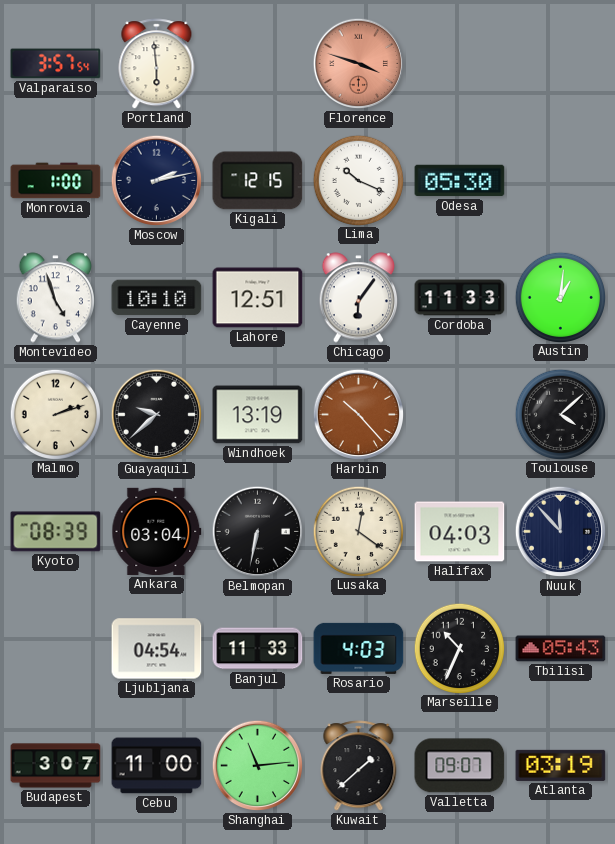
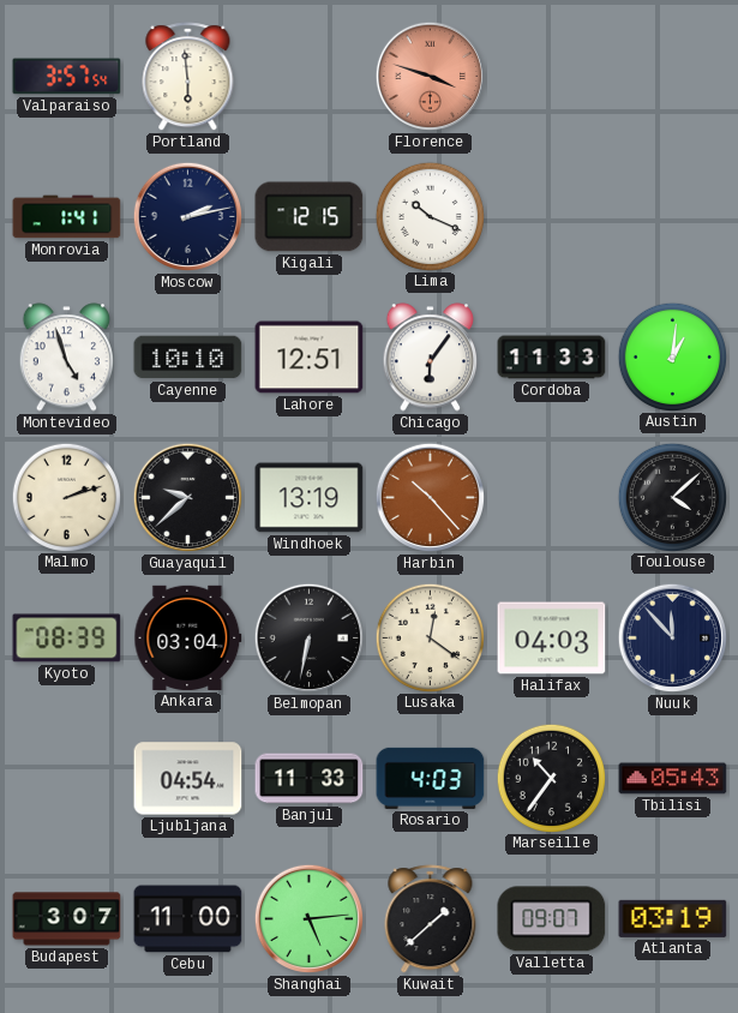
Monrovia: 1:00 -> 1:41
Odesa: 05:30 -> none
Marseille: 10:34 -> 10:36
Shanghai: 11:14 -> 5:14
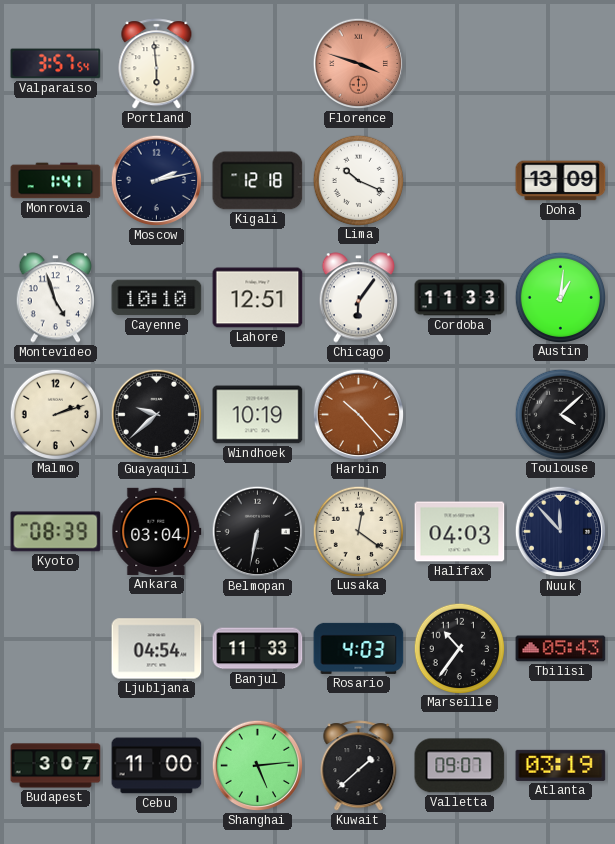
Kigali: 12:15 -> 12:18
Doha: none -> 13:09
Windhoek: 13:19 -> 10:19
